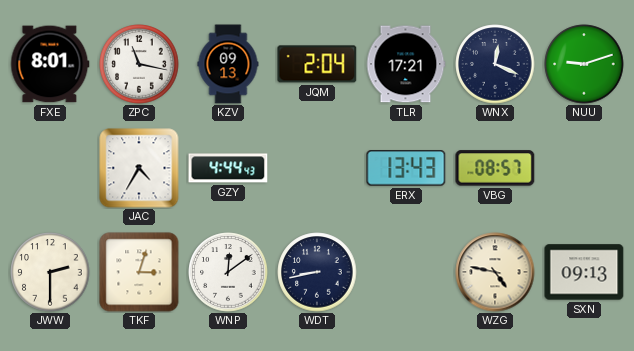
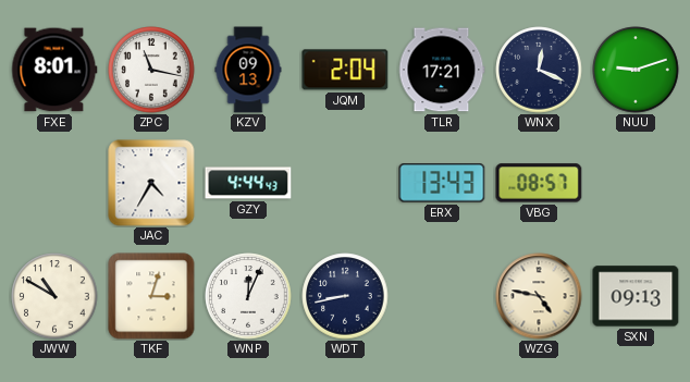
JWW: 2:30 -> 10:50
WNP: 12:09 -> 12:04
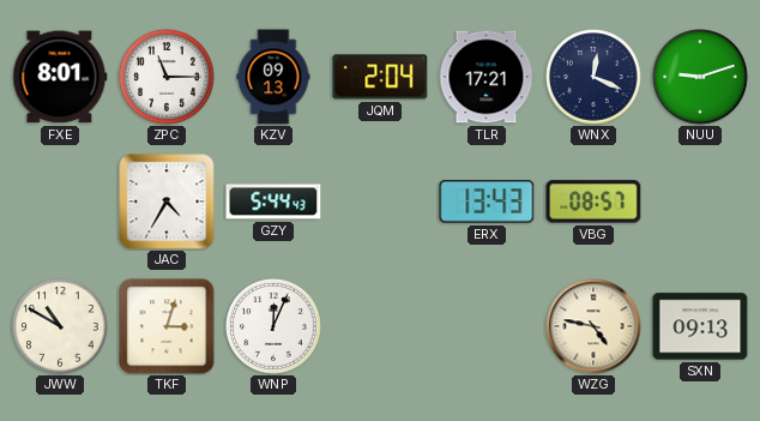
ZPC: 11:17 -> 11:15
GZY: 4:44 -> 5:44
WDT: 8:43 -> none
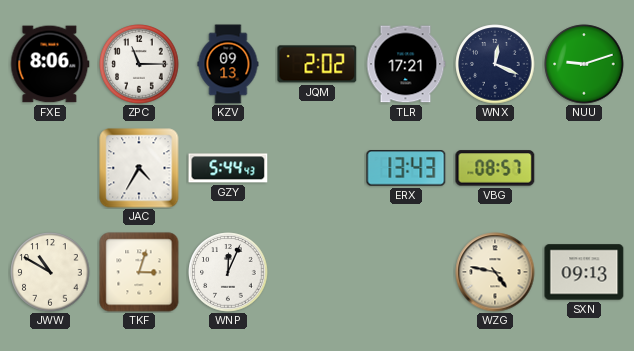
FXE: 8:01 -> 8:06
JQM: 2:04 -> 2:02
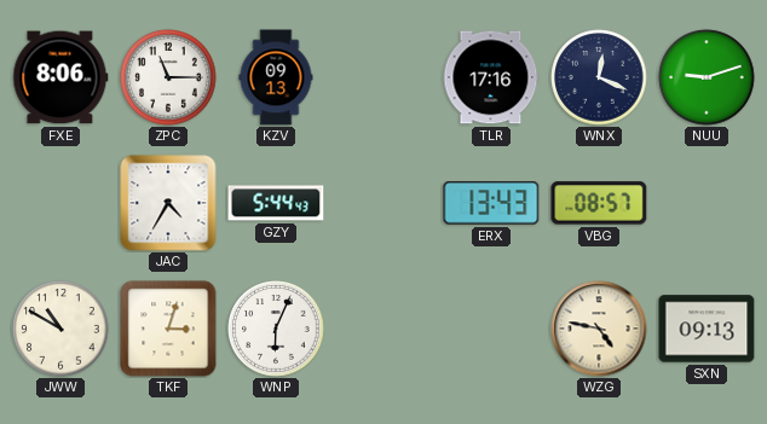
JQM: 2:02 -> none
TLR: 17:21 -> 17:16
WNP: 12:04 -> 6:04
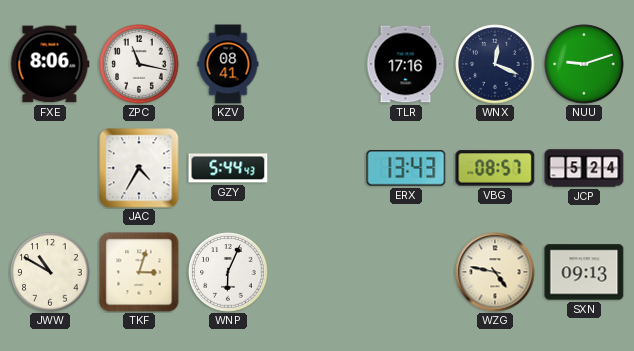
ZPC: 11:15 -> 11:17
KZV: 09:13 -> 08:41
JCP: none -> 5:24
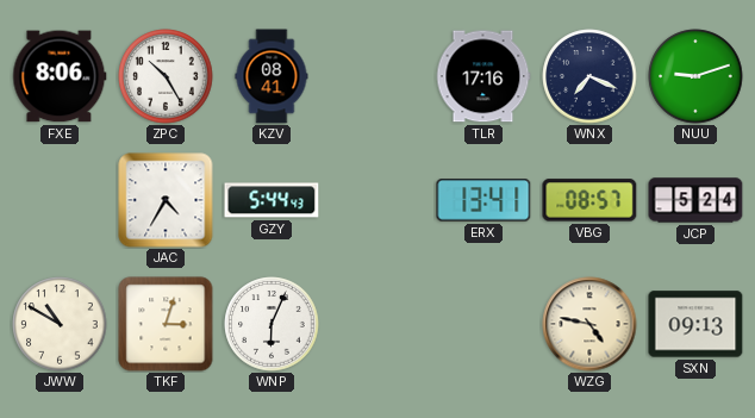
ZPC: 11:17 -> 10:25
WNX: 12:19 -> 7:19
ERX: 13:43 -> 13:41
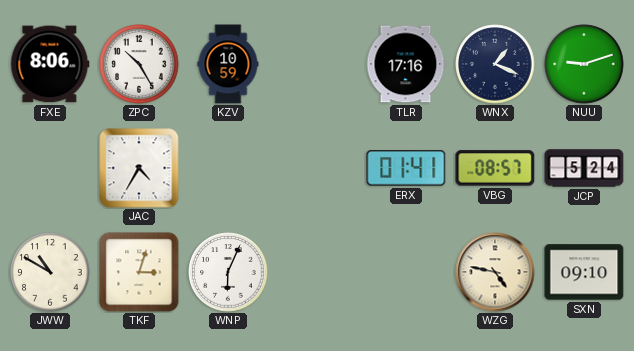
KZV: 08:41 -> 10:59
WNX: 7:19 -> 1:19
GZY: 5:44 -> none
ERX: 13:41 -> 01:41
SXN: 09:13 -> 09:10
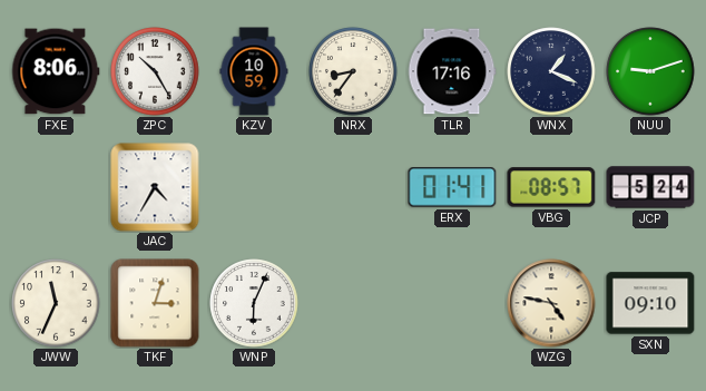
NRX: none -> 8:36
JWW: 10:50 -> 11:34
